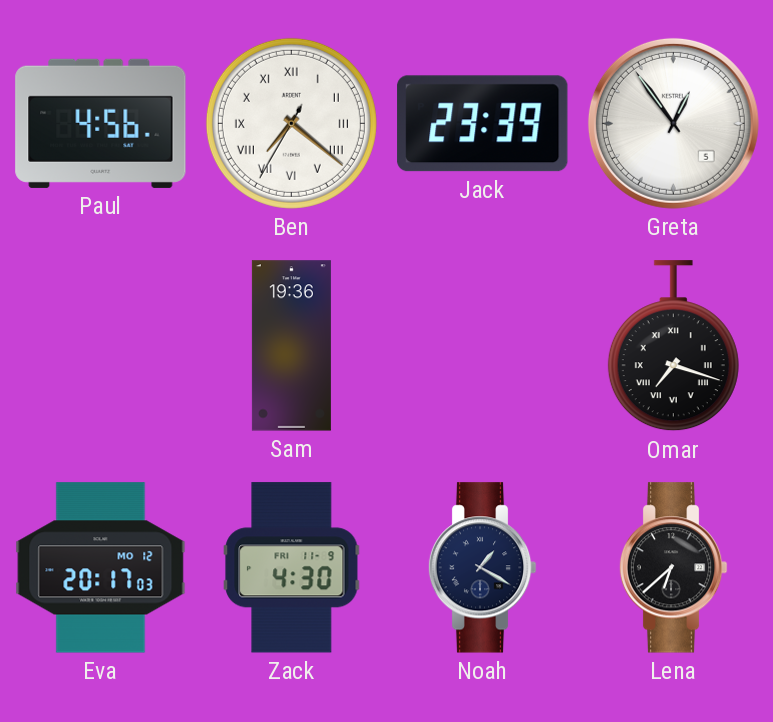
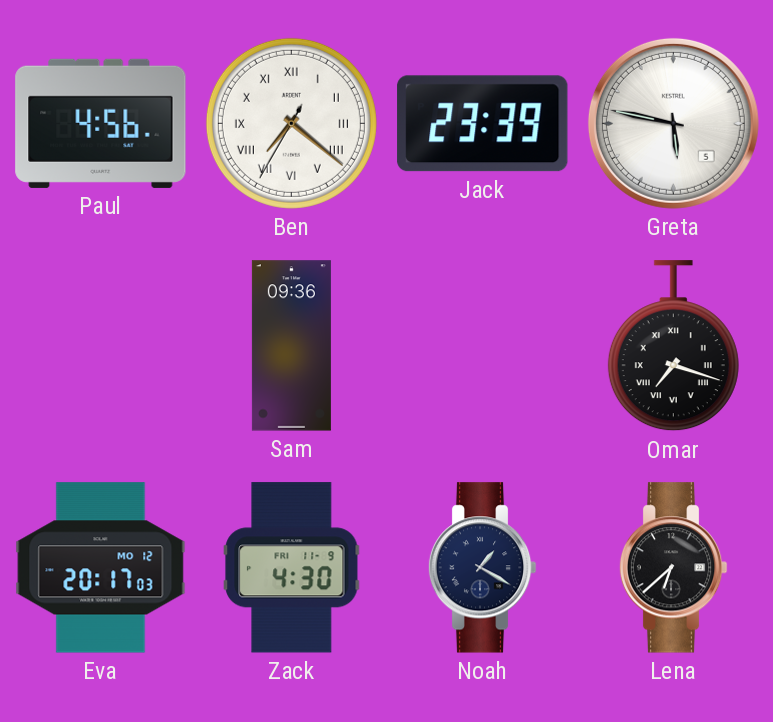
Greta: 12:54 -> 5:47
Sam: 19:36 -> 09:36
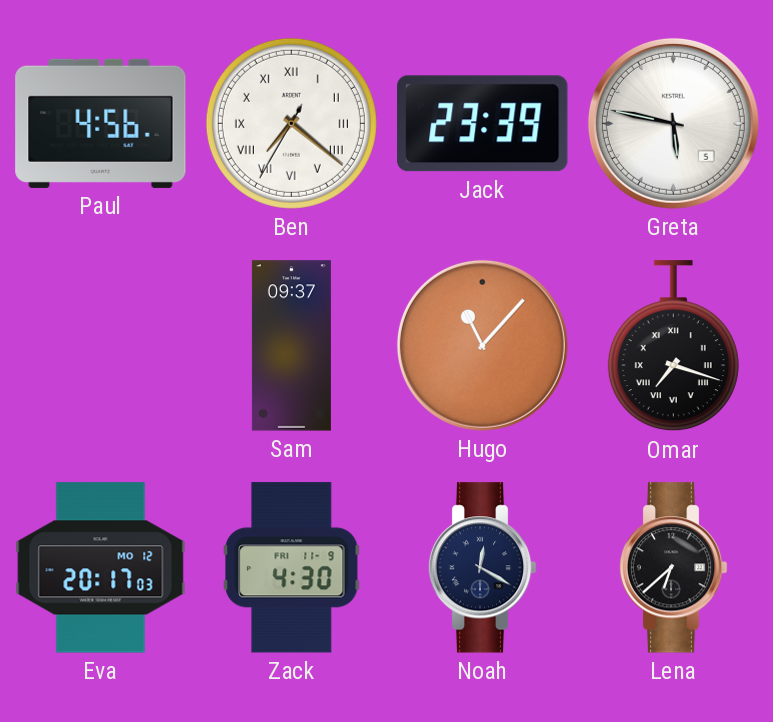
Sam: 09:36 -> 09:37
Hugo: none -> 11:07
Noah: 1:20 -> 12:20
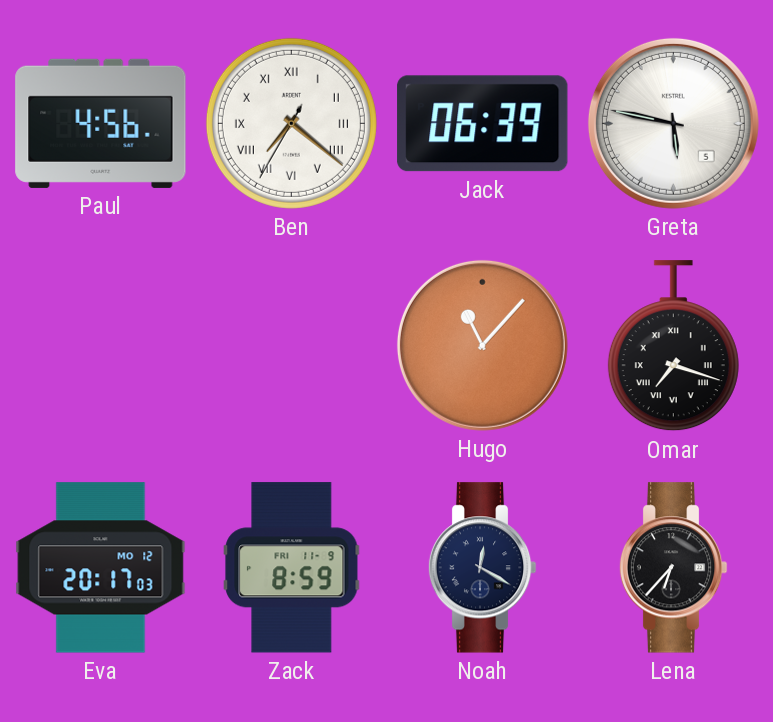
Jack: 23:39 -> 06:39
Sam: 09:37 -> none
Zack: 4:30 -> 8:59
Lena: 6:38 -> 6:37
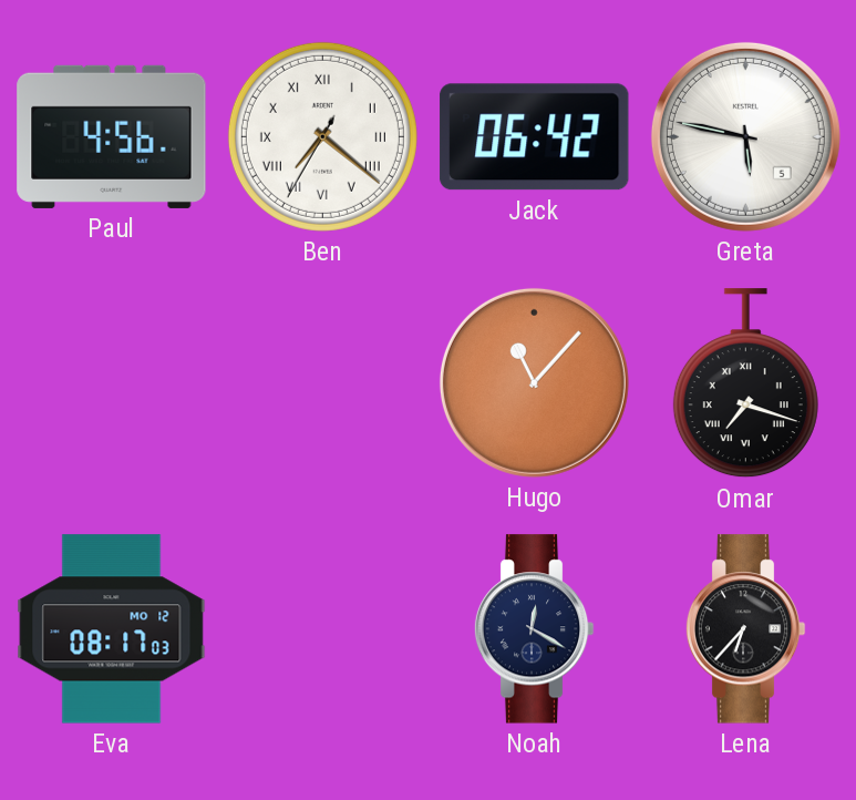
Jack: 06:39 -> 06:42
Eva: 20:17 -> 08:17
Zack: 8:59 -> none
